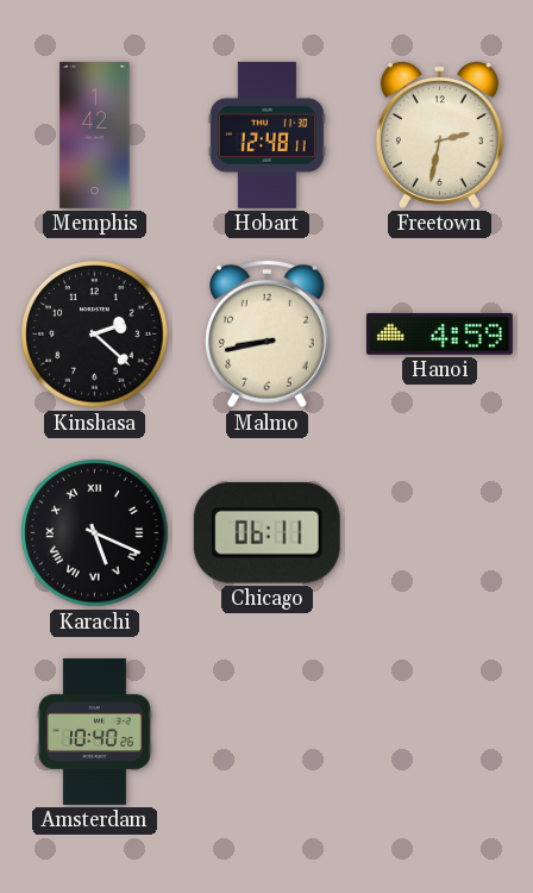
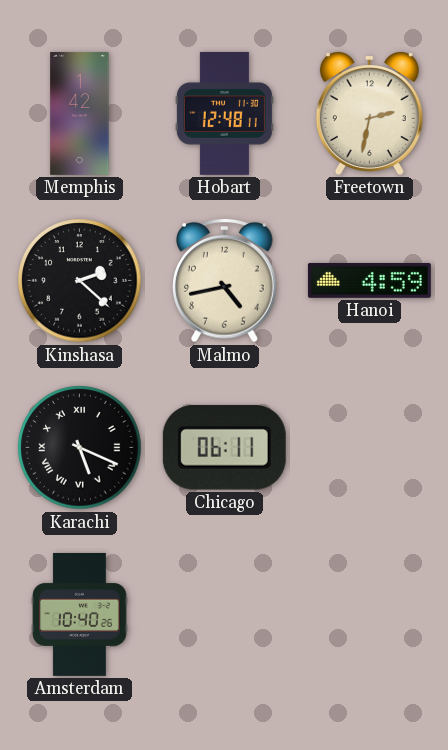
Malmo: 8:43 -> 4:43
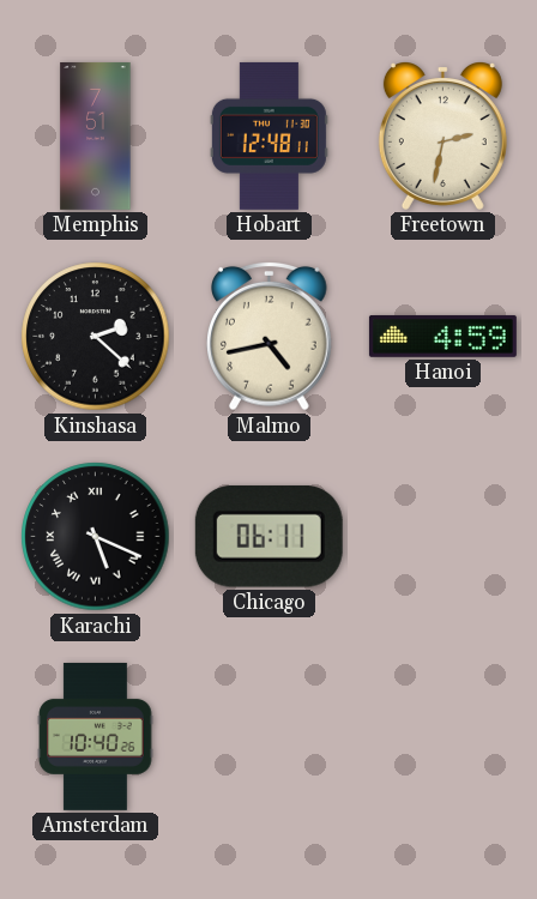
Memphis: 1:42 -> 7:51
